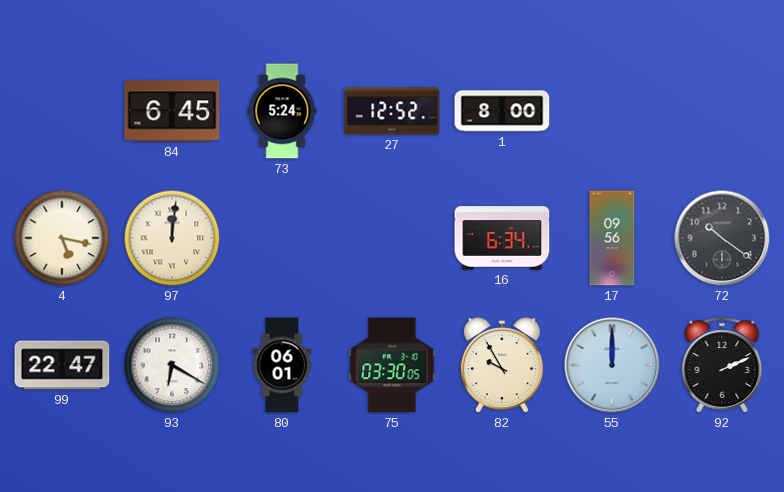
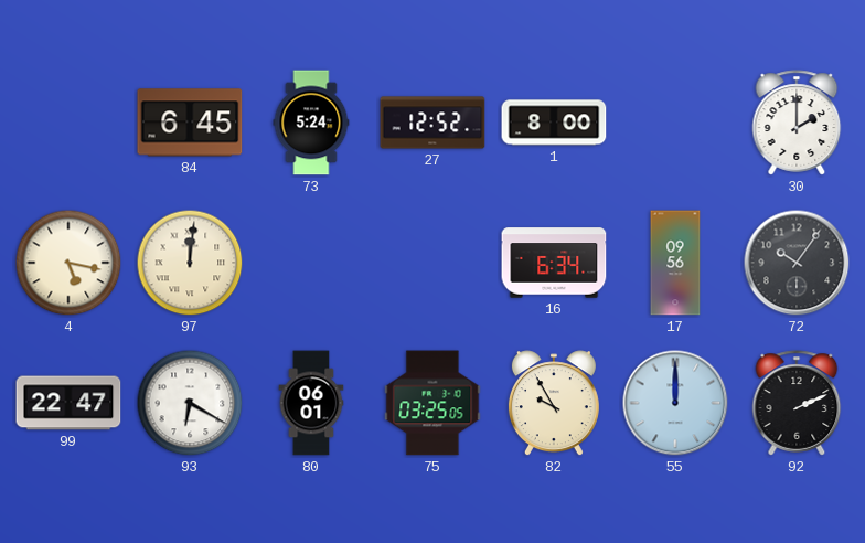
30: none -> 2:00
72: 10:21 -> 10:06
75: 03:30 -> 03:25
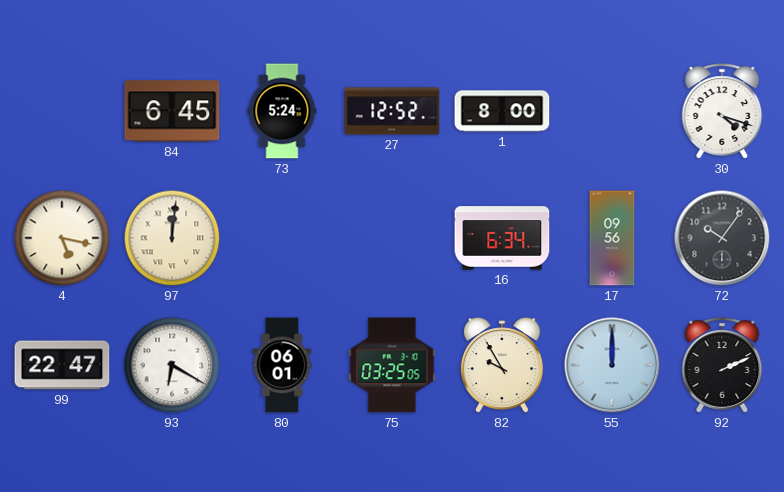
30: 2:00 -> 4:18
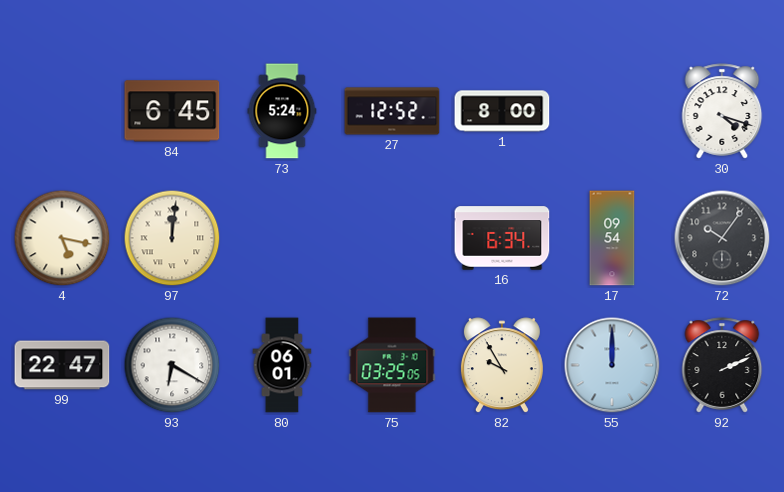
17: 09:56 -> 09:54
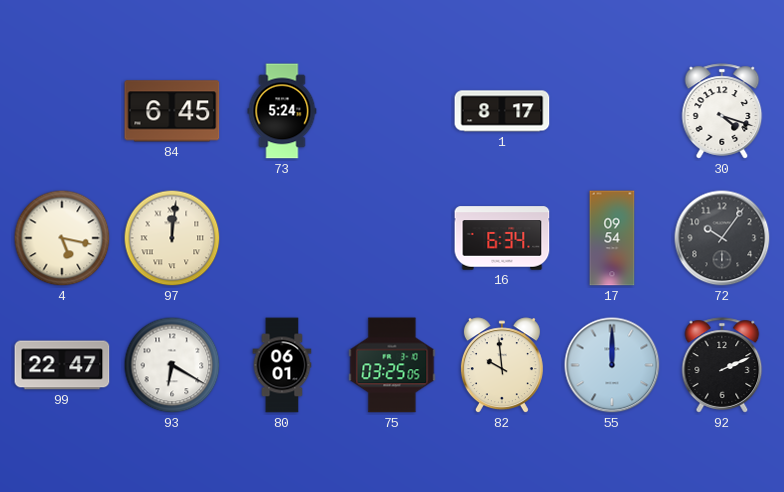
27: 12:52 -> none
1: 8:00 -> 8:17
82: 9:55 -> 9:59
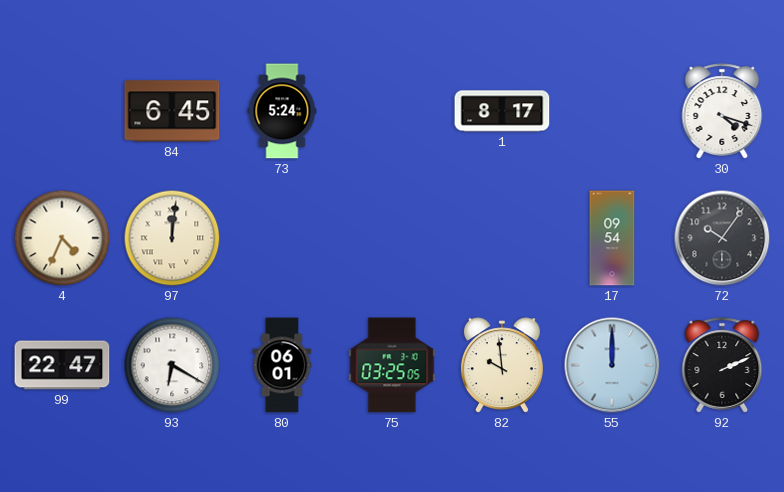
4: 5:17 -> 4:34
16: 6:34 -> none
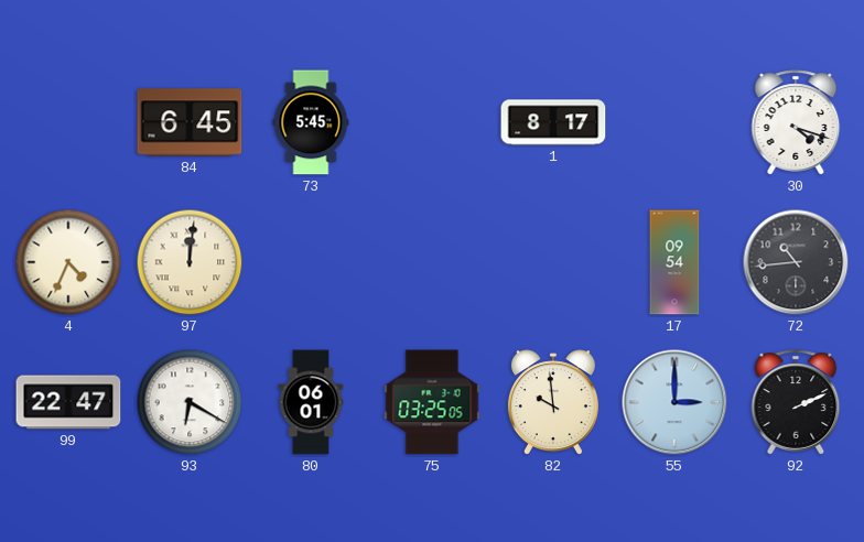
73: 5:24 -> 5:45
72: 10:06 -> 10:44
55: 12:00 -> 3:00
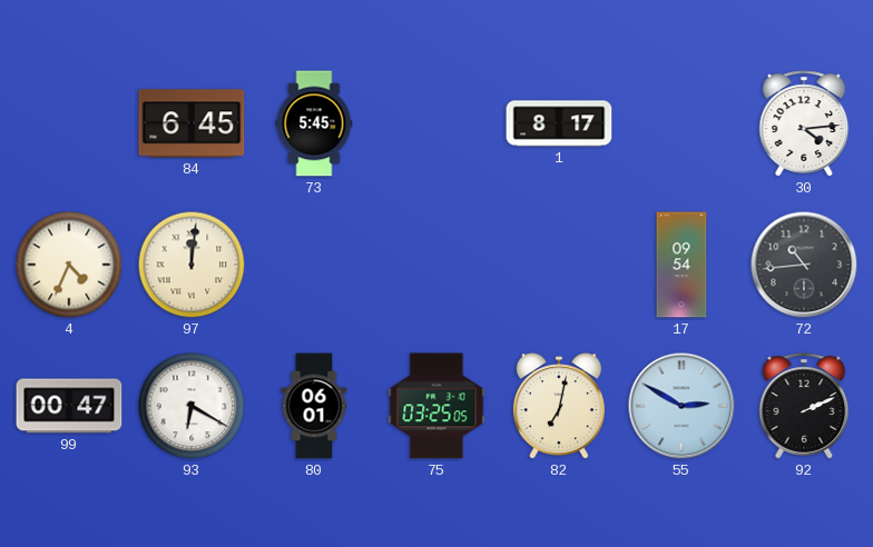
30: 4:18 -> 4:14
99: 22:47 -> 00:47
82: 9:59 -> 7:02
55: 3:00 -> 2:50
